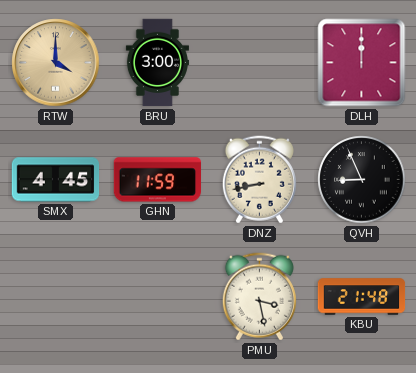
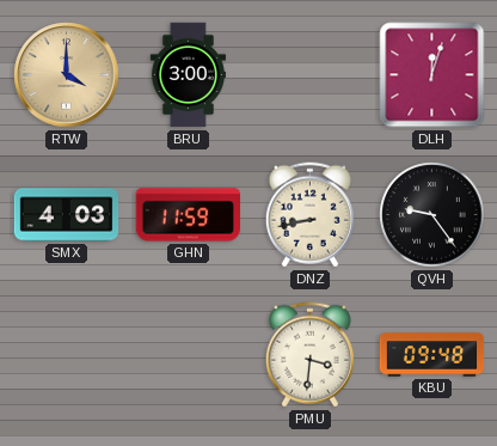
DLH: 12:00 -> 12:03
SMX: 4:45 -> 4:03
QVH: 8:56 -> 9:24
PMU: 3:28 -> 3:31
KBU: 21:48 -> 09:48
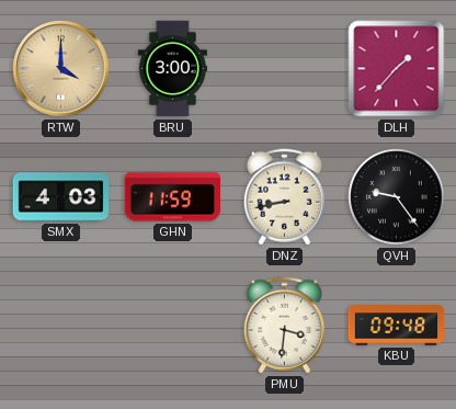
DLH: 12:03 -> 1:37
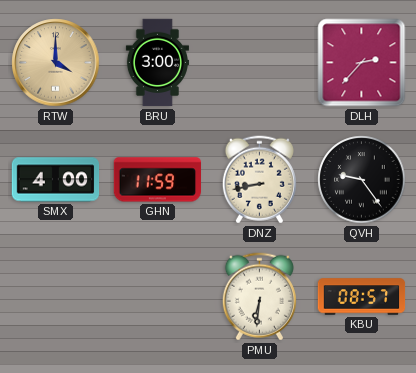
DLH: 1:37 -> 2:37
SMX: 4:03 -> 4:00
PMU: 3:31 -> 6:31
KBU: 09:48 -> 08:57
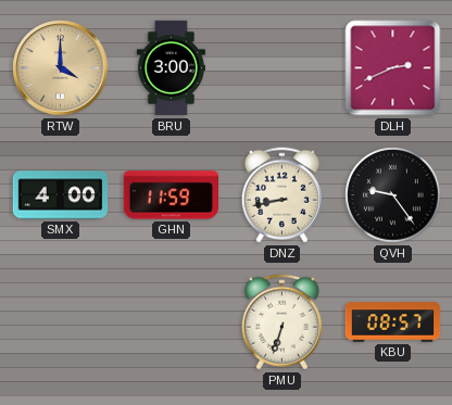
DLH: 2:37 -> 2:41
PMU: 6:31 -> 6:33
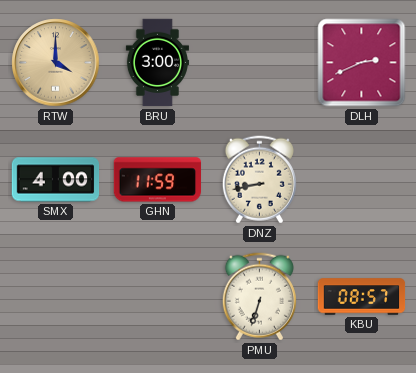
QVH: 9:24 -> none
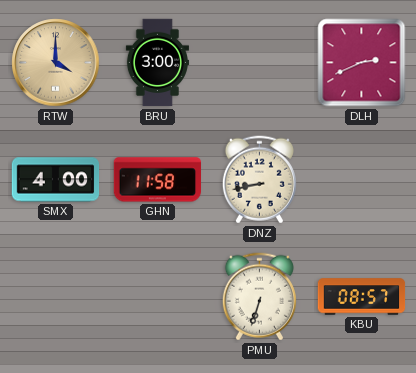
GHN: 11:59 -> 11:58
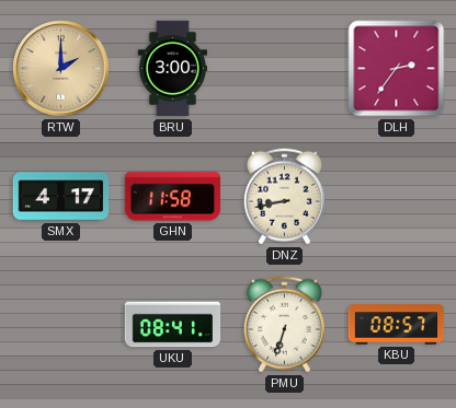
RTW: 4:00 -> 2:00
DLH: 2:41 -> 2:36
SMX: 4:00 -> 4:17
UKU: none -> 08:41
